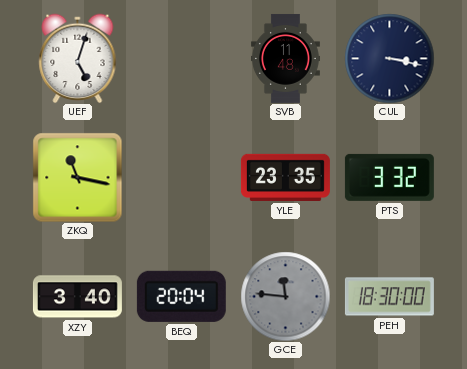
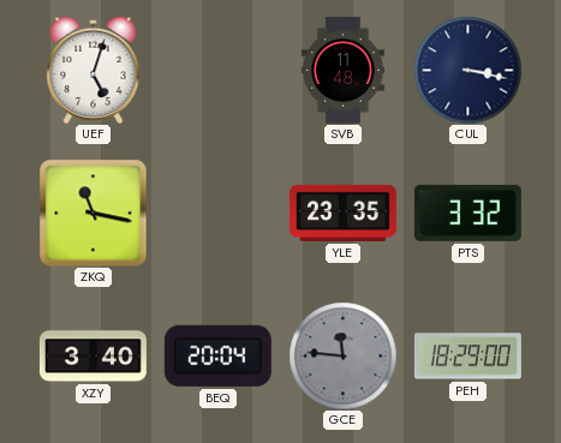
PEH: 18:30 -> 18:29
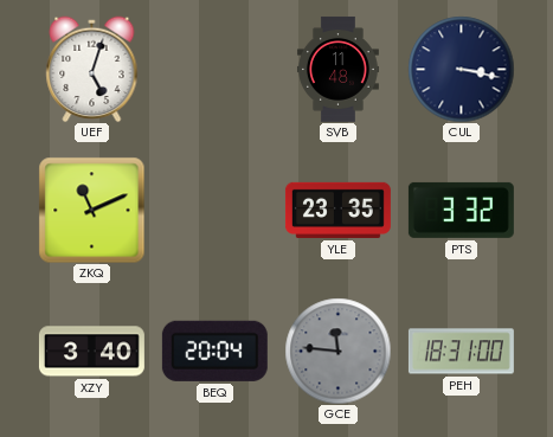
ZKQ: 11:17 -> 11:11
PEH: 18:29 -> 18:31
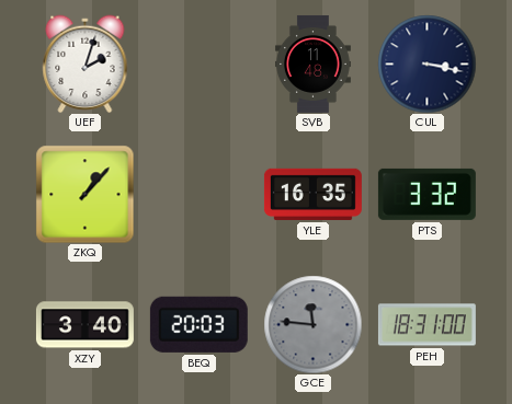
UEF: 5:03 -> 2:03
ZKQ: 11:11 -> 1:07
YLE: 23:35 -> 16:35
BEQ: 20:04 -> 20:03
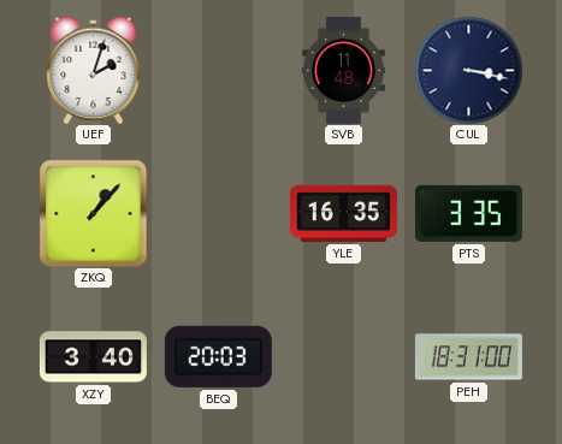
PTS: 3:32 -> 3:35
GCE: 11:46 -> none
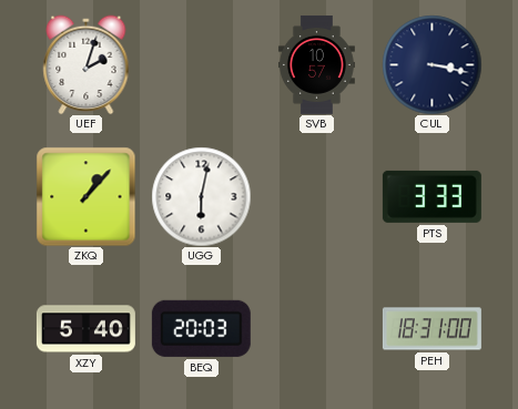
SVB: 11:48 -> 10:57
UGG: none -> 6:02
YLE: 16:35 -> none
PTS: 3:35 -> 3:33
XZY: 3:40 -> 5:40
